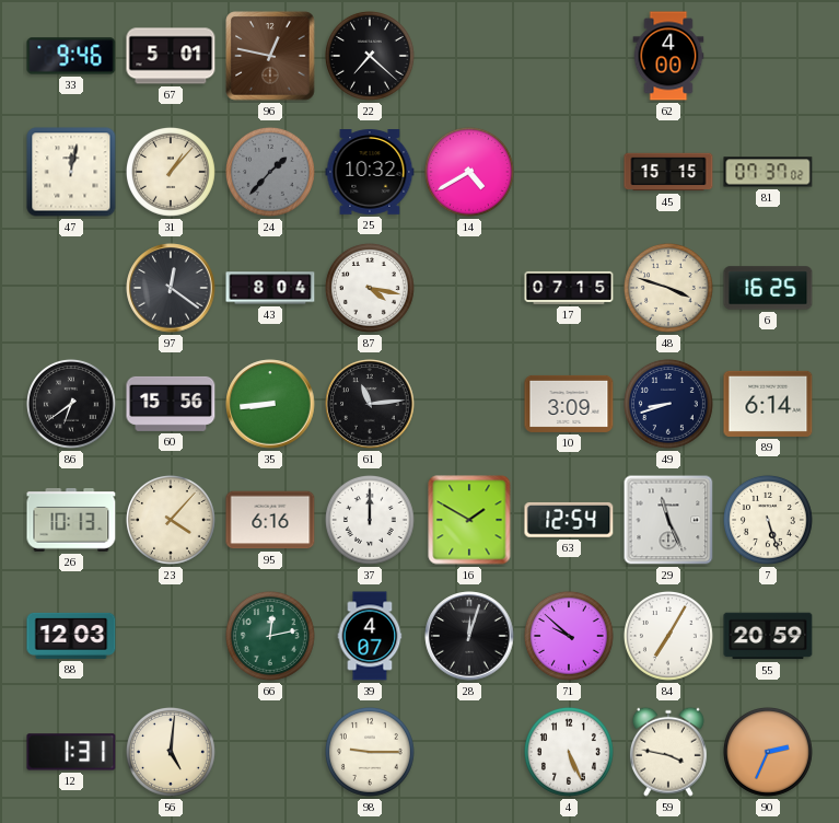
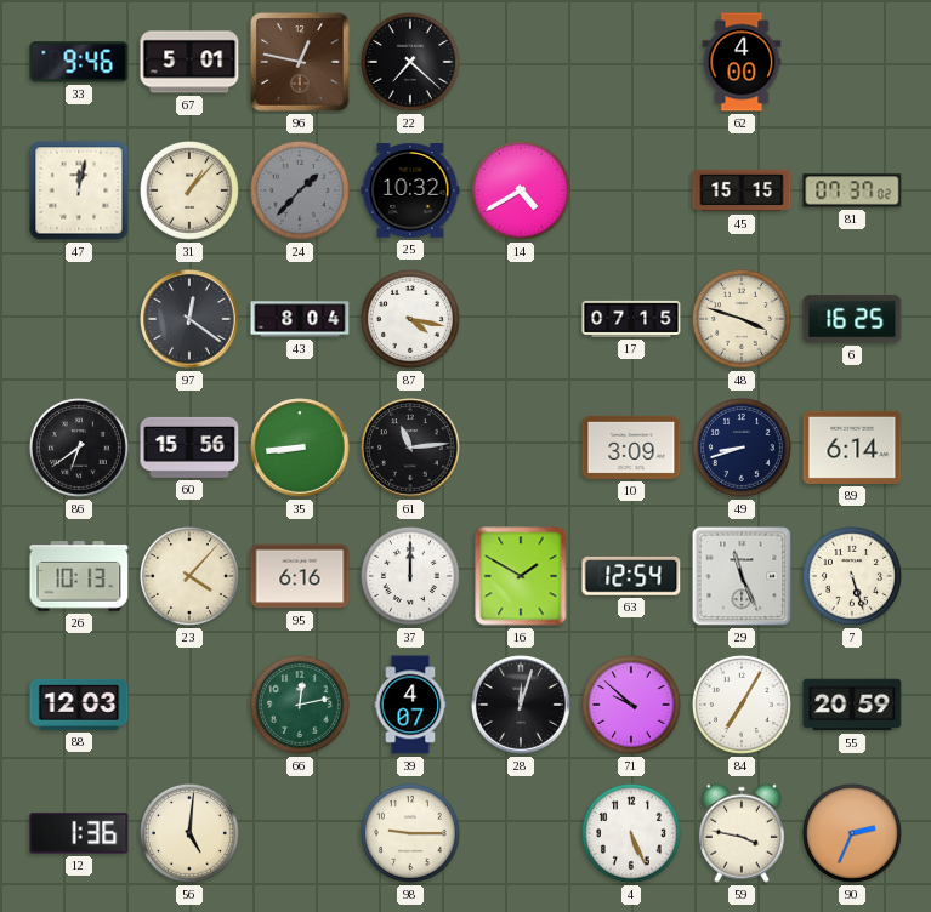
12: 1:31 -> 1:36
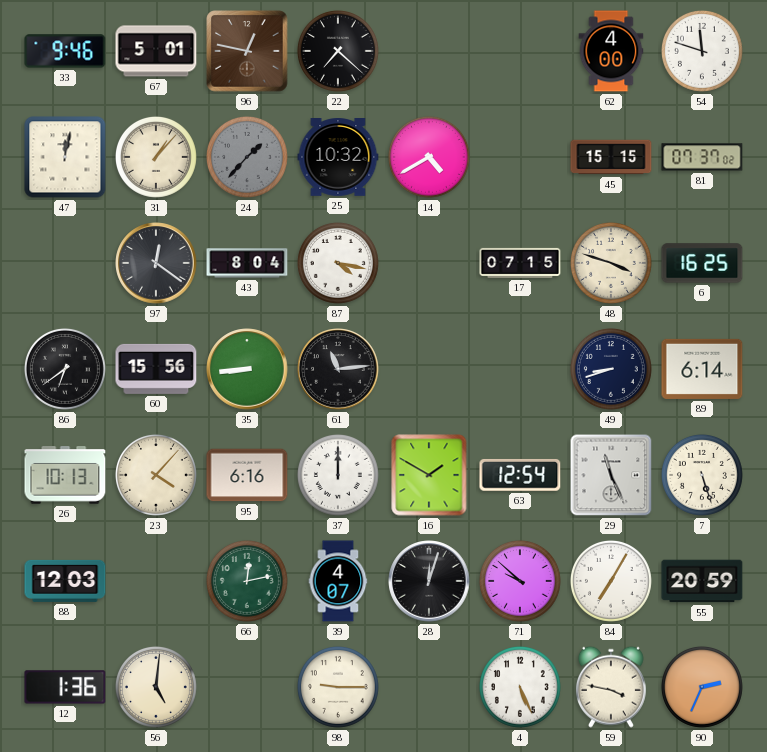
54: none -> 11:48
10: 3:09 -> none
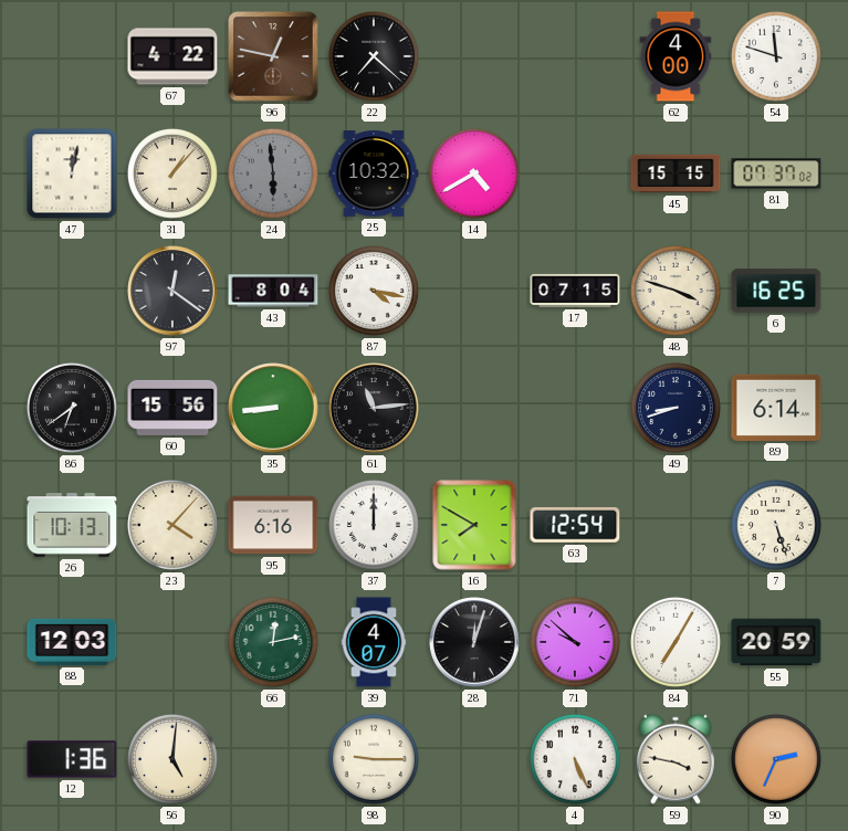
33: 9:46 -> none
67: 5:01 -> 4:22
24: 1:37 -> 5:59
16: 1:50 -> 7:50
29: 11:26 -> none
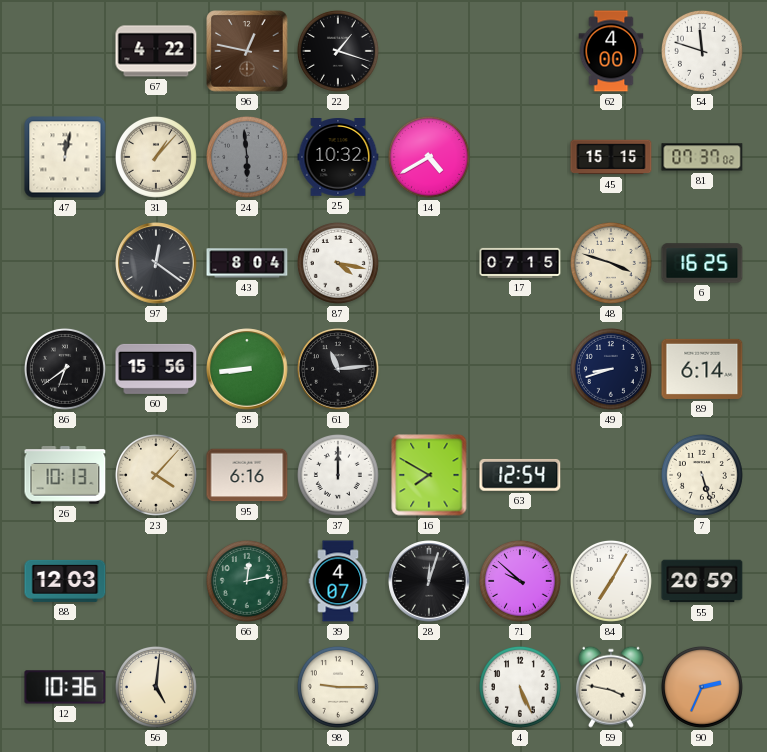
22: 7:22 -> 1:18
12: 1:36 -> 10:36
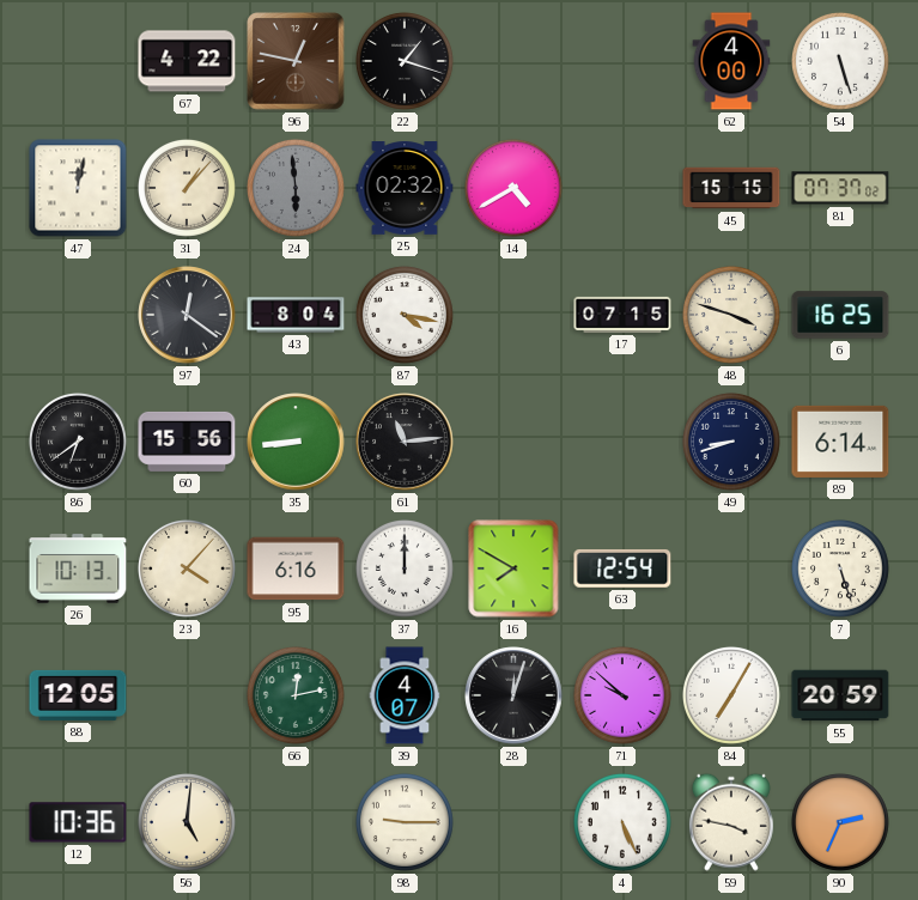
54: 11:48 -> 5:27
25: 10:32 -> 02:32
88: 12:03 -> 12:05
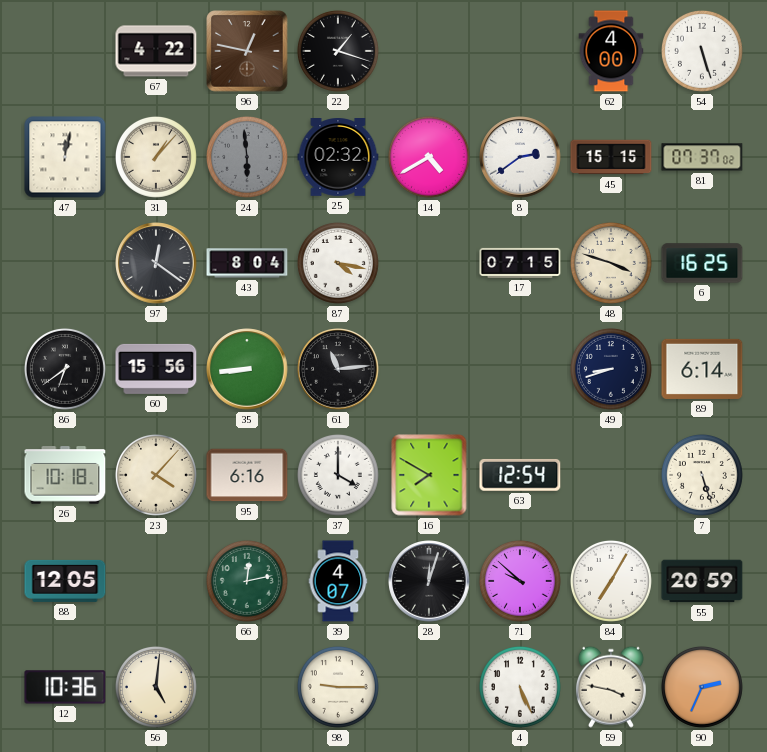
8: none -> 2:39
26: 10:13 -> 10:18
37: 12:00 -> 4:00
